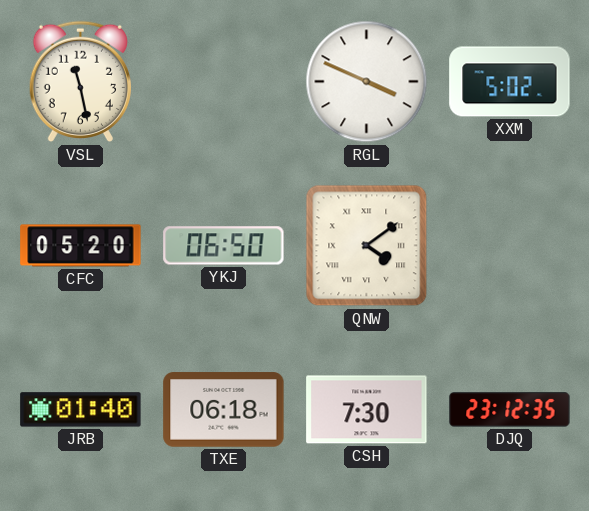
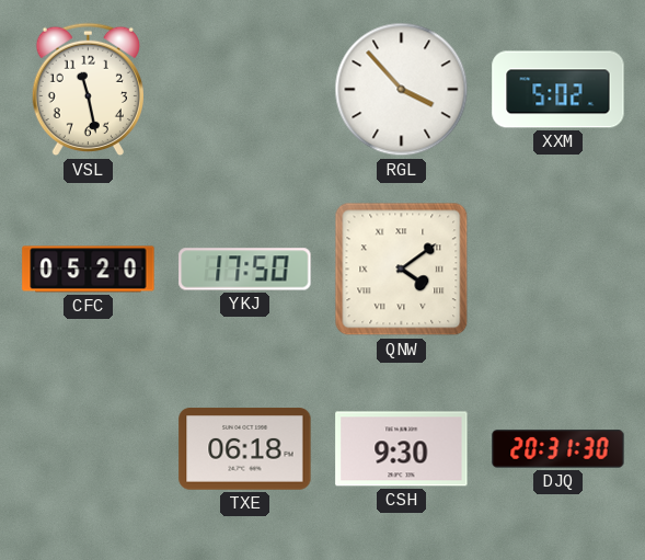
RGL: 3:49 -> 3:53
YKJ: 06:50 -> 17:50
JRB: 01:40 -> none
CSH: 7:30 -> 9:30
DJQ: 23:12 -> 20:31
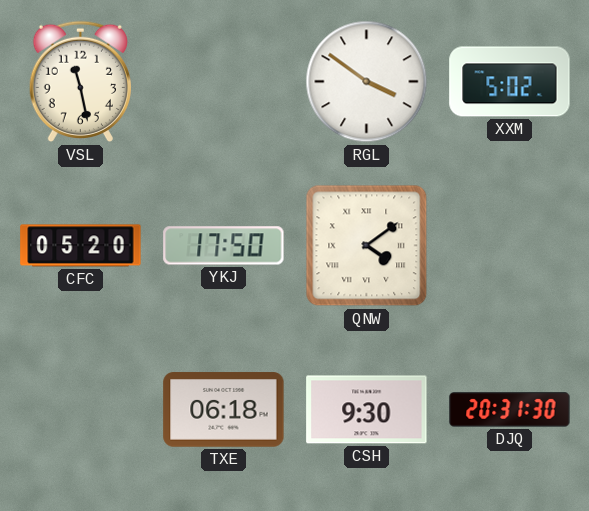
RGL: 3:53 -> 3:51
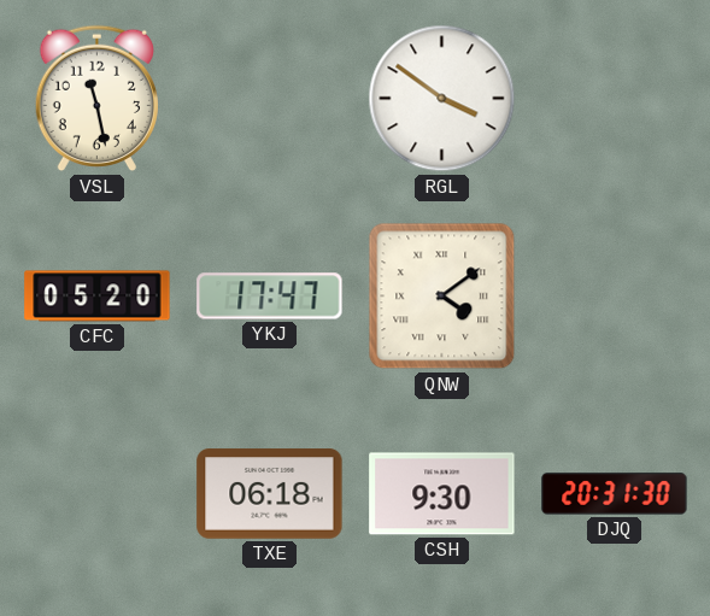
XXM: 5:02 -> none
YKJ: 17:50 -> 17:47
